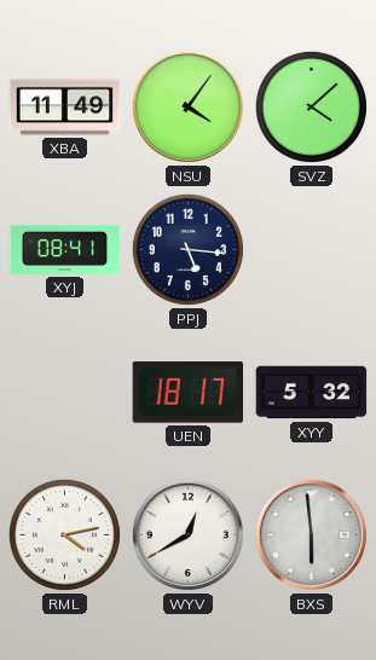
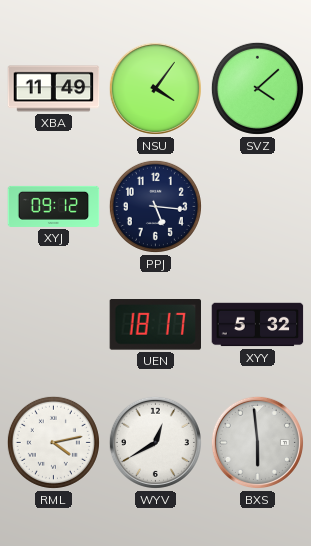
XYJ: 08:41 -> 09:12
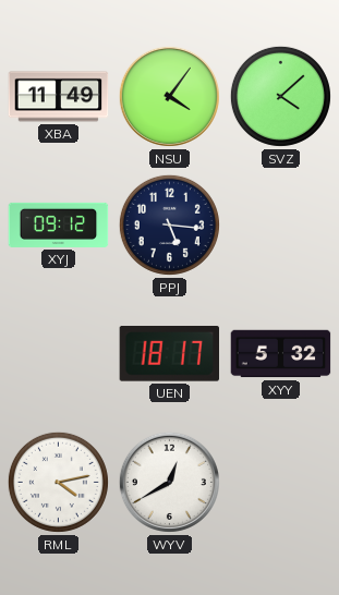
BXS: 5:59 -> none
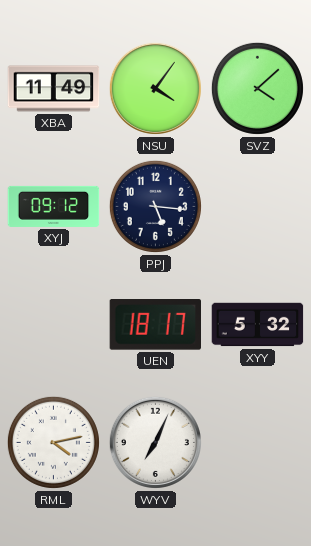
WYV: 12:40 -> 7:04
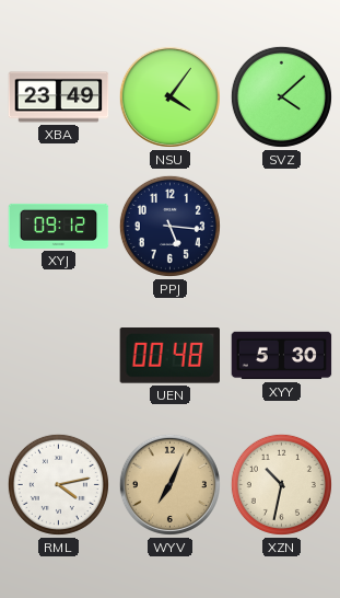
XBA: 11:49 -> 23:49
UEN: 18:17 -> 00:48
XYY: 5:32 -> 5:30
WYV dial: white -> champagne
XZN: none -> 10:32
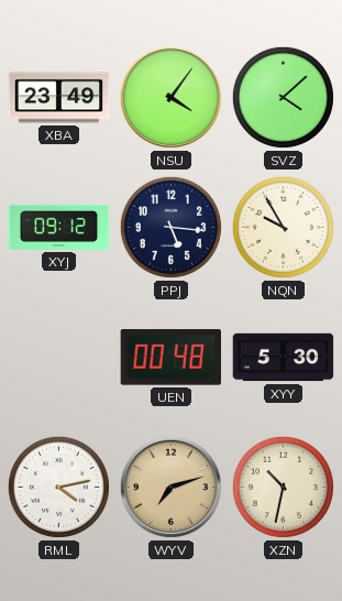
NQN: none -> 9:55
WYV: 7:04 -> 7:12
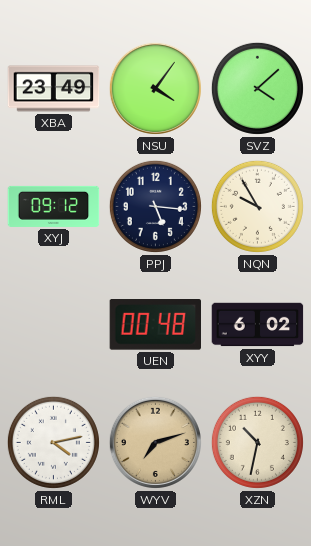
XYY: 5:30 -> 6:02
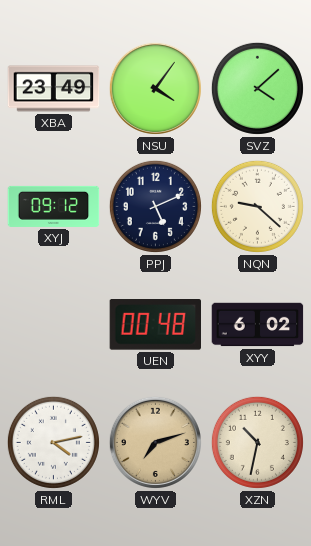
PPJ: 5:16 -> 5:11
NQN: 9:55 -> 9:22
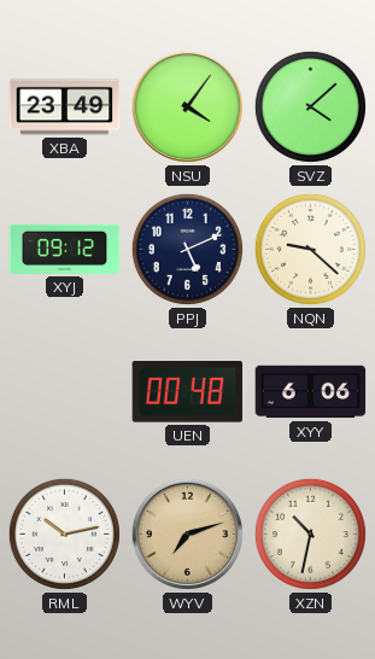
XYY: 6:02 -> 6:06
RML: 4:13 -> 10:13
